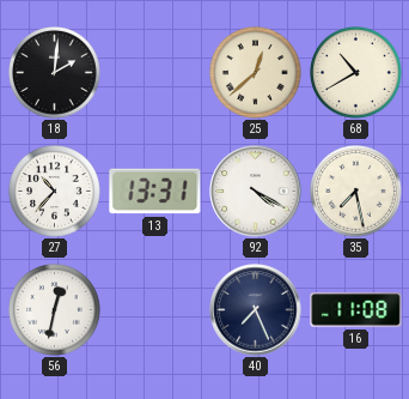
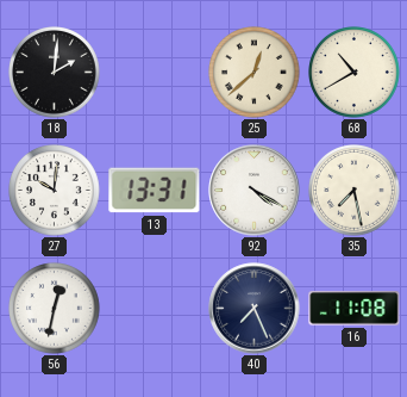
27: 10:37 -> 10:01
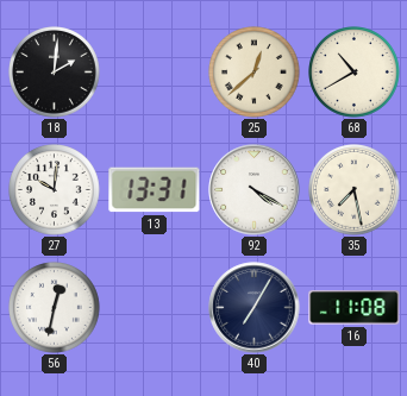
40: 7:26 -> 7:05
